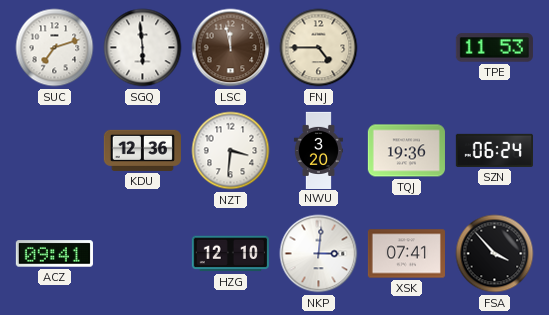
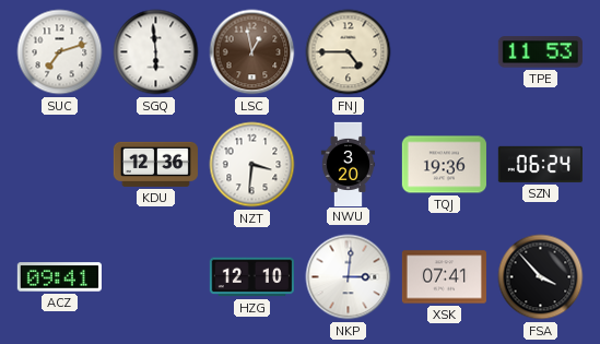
LSC: 11:58 -> 12:58
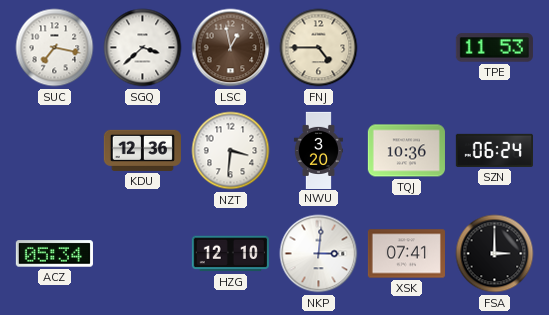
SUC: 7:12 -> 7:17
SGQ: 5:59 -> 3:38
TQJ: 19:36 -> 10:36
ACZ: 09:41 -> 05:34
FSA: 3:53 -> 3:00
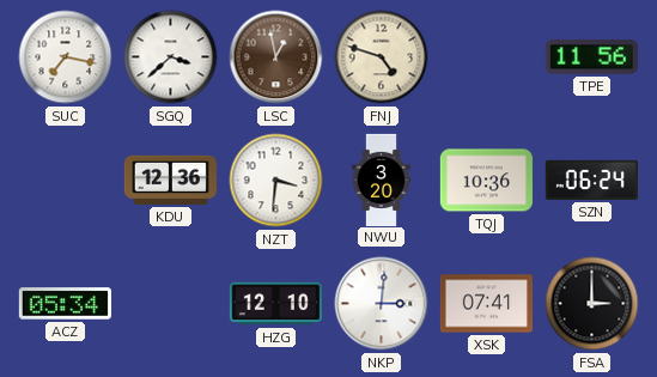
FNJ: 4:45 -> 4:48
TPE: 11:53 -> 11:56
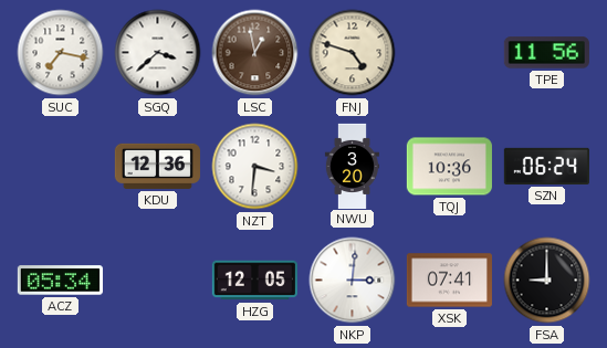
HZG: 12:10 -> 12:05
FSA: 3:00 -> 9:00
